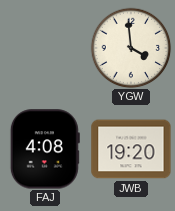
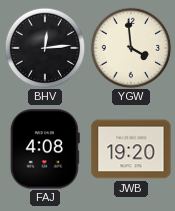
BHV: none -> 12:14
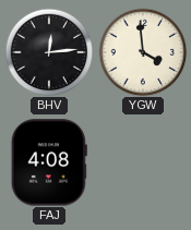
JWB: 19:20 -> none
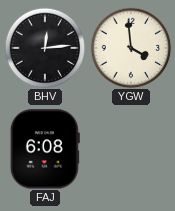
FAJ: 4:08 -> 6:08
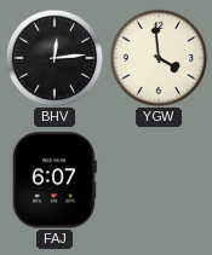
FAJ: 6:08 -> 6:07
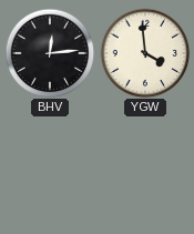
FAJ: 6:07 -> none
